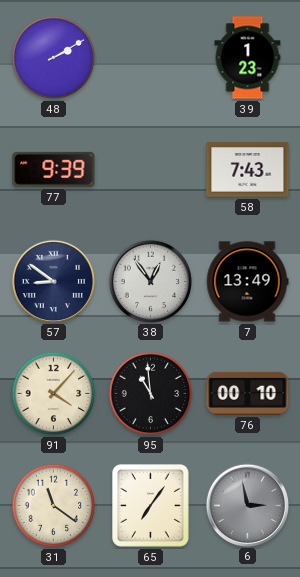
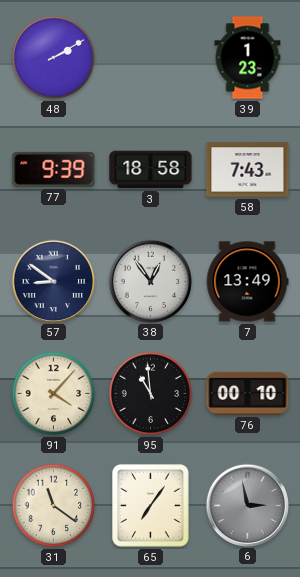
3: none -> 18:58
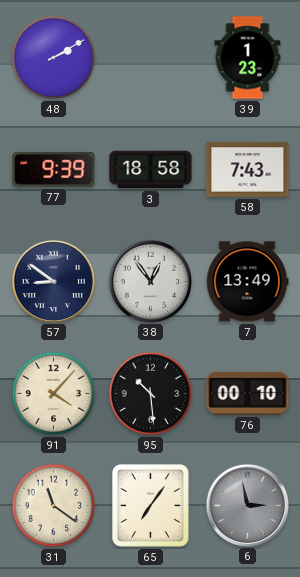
95: 10:59 -> 10:29
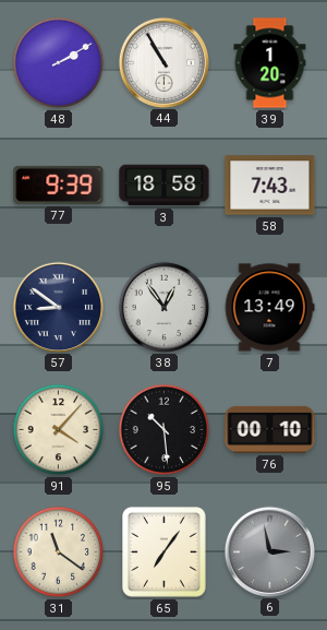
44: none -> 10:55
39: 1:23 -> 1:20
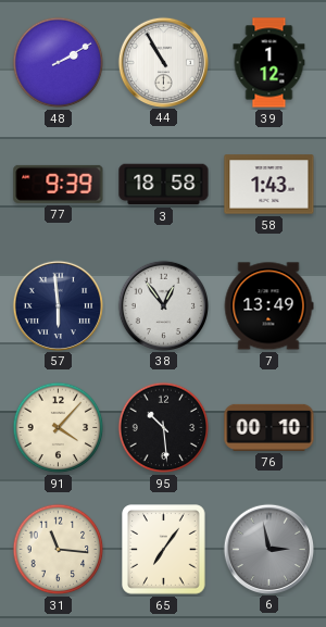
39: 1:20 -> 1:12
58: 7:43 -> 1:43
57: 8:51 -> 5:59
31: 11:21 -> 11:16
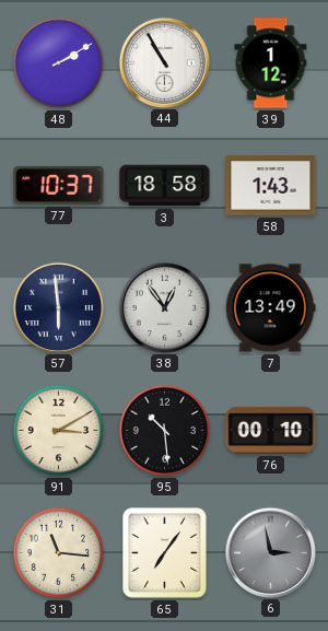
77: 9:39 -> 10:37
91: 4:07 -> 3:10
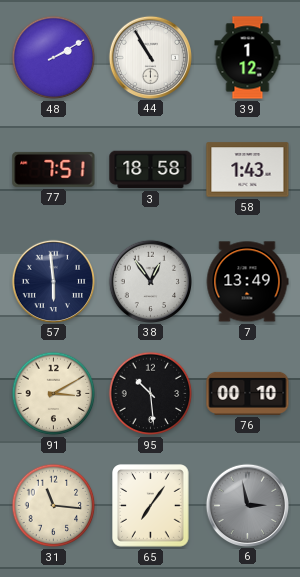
77: 10:37 -> 7:51
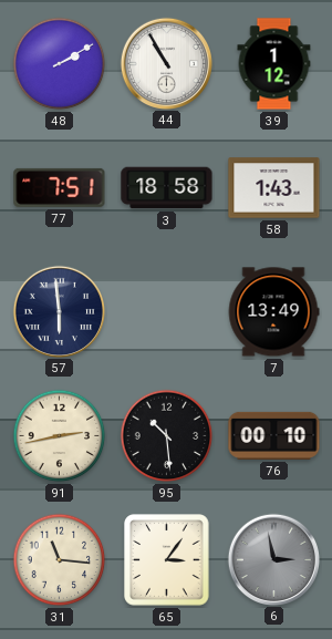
38: 12:54 -> none
91: 3:10 -> 2:43
65: 7:06 -> 3:06
